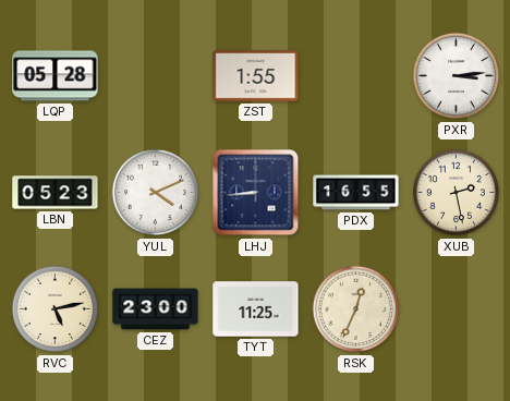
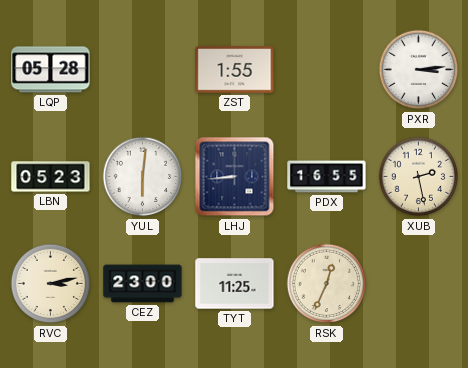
YUL: 4:11 -> 6:01
RVC: 5:13 -> 3:13
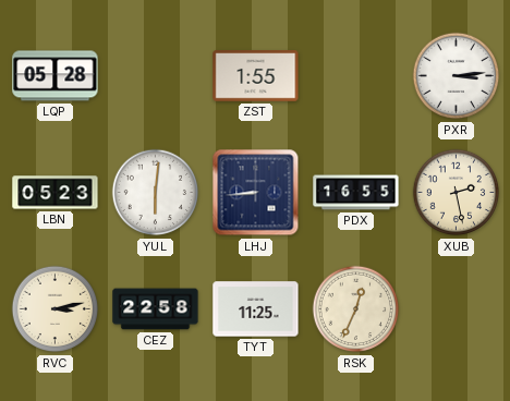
CEZ: 23:00 -> 22:58
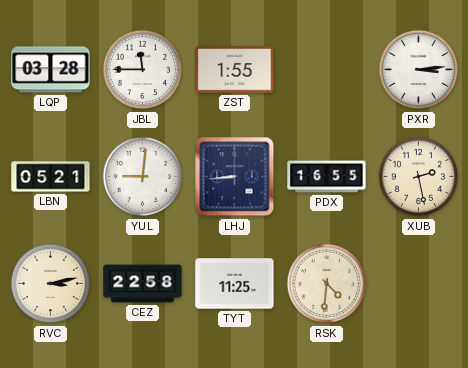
LQP: 05:28 -> 03:28
JBL: none -> 11:45
LBN: 05:23 -> 05:21
YUL: 6:01 -> 9:01
RSK: 12:34 -> 4:31
